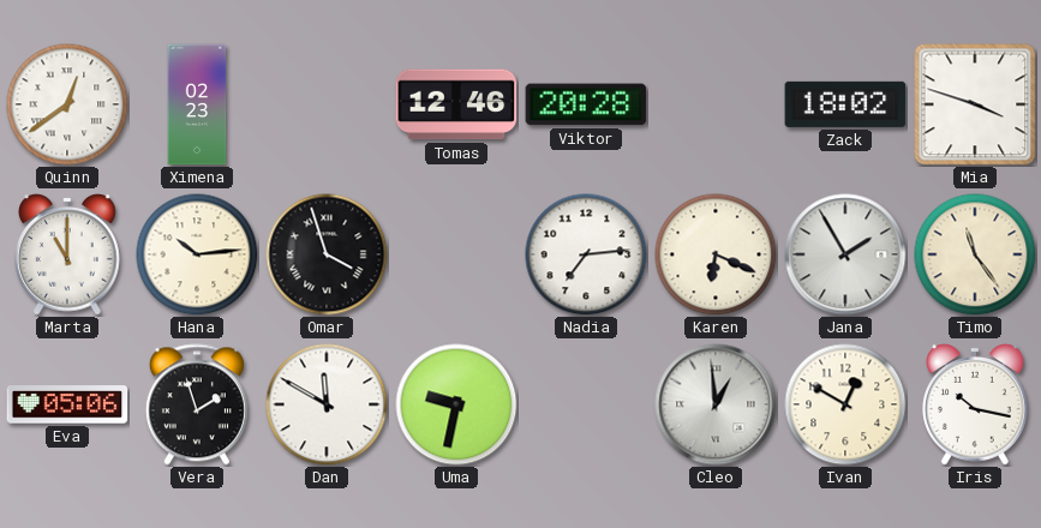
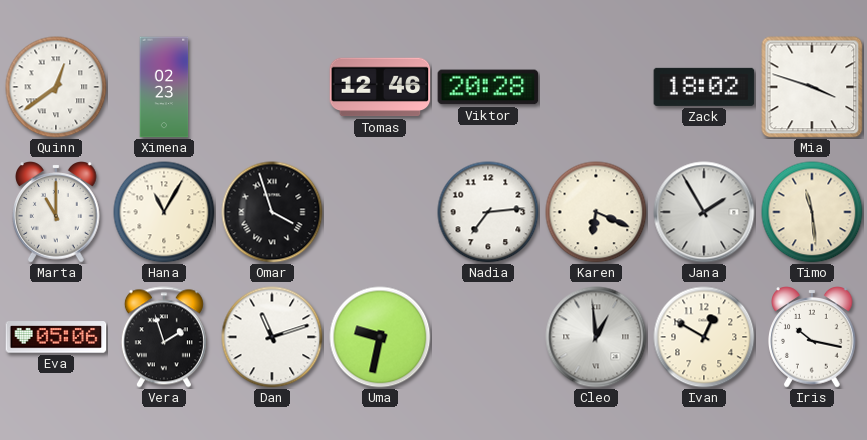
Hana: 10:14 -> 11:05
Timo: 11:24 -> 11:29
Dan: 11:50 -> 11:12
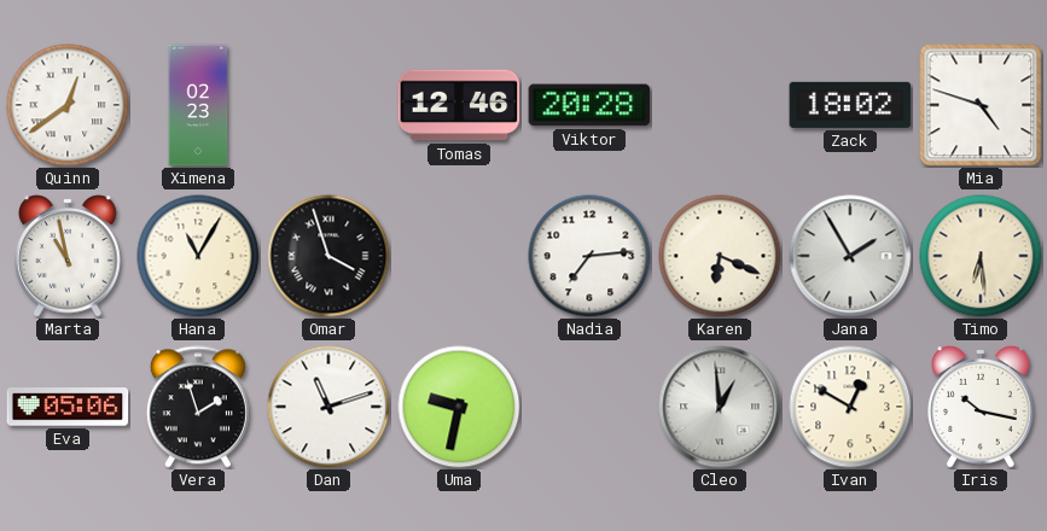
Mia: 3:48 -> 4:48
Marta: 11:00 -> 10:58
Timo: 11:29 -> 6:29
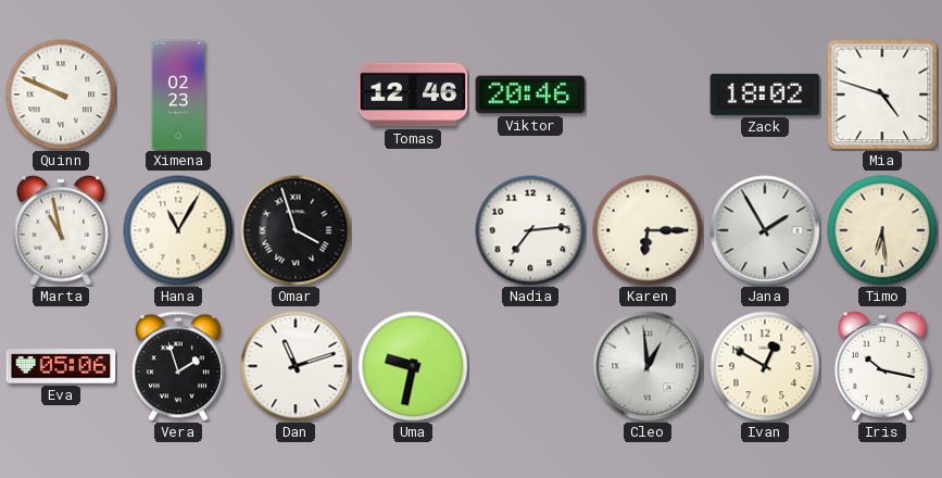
Quinn: 12:39 -> 9:49
Viktor: 20:28 -> 20:46
Karen: 6:19 -> 6:15
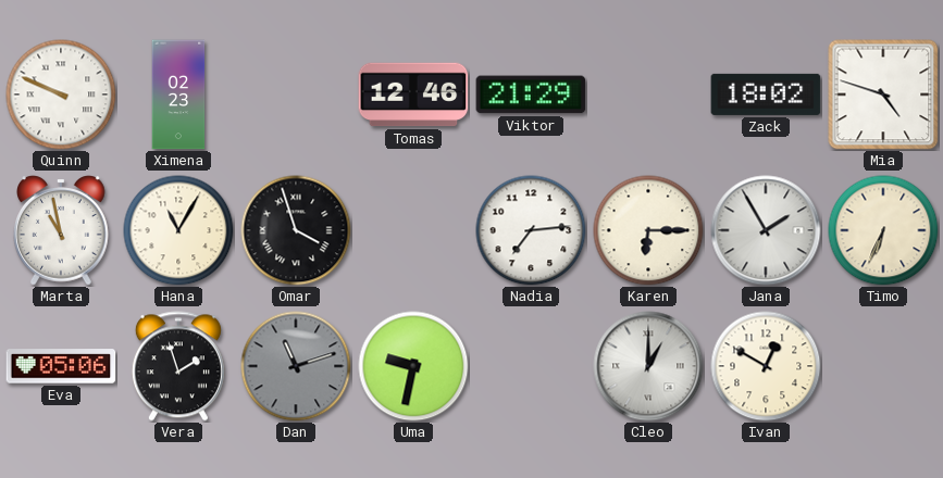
Viktor: 20:46 -> 21:29
Timo: 6:29 -> 6:34
Dan dial: white -> grey
Cleo: 12:59 -> 1:00
Iris: 10:17 -> none
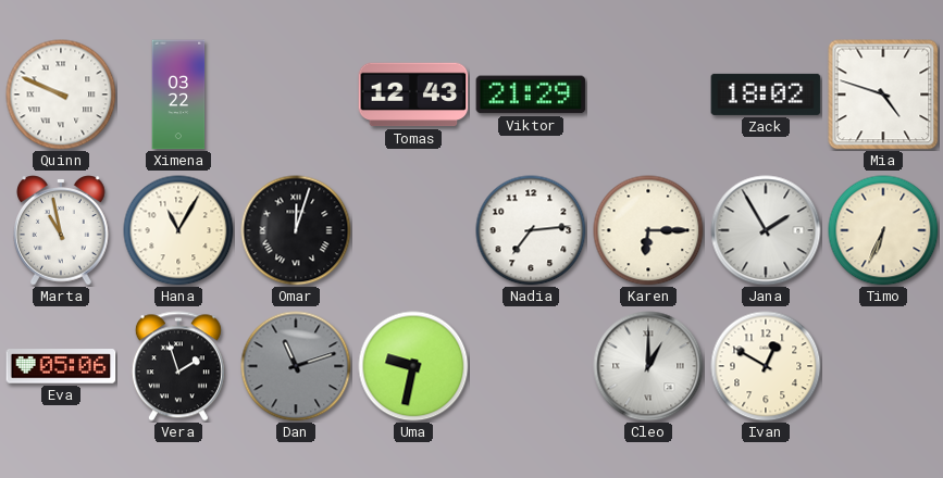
Ximena: 02:23 -> 03:22
Tomas: 12:46 -> 12:43
Omar: 3:57 -> 12:03
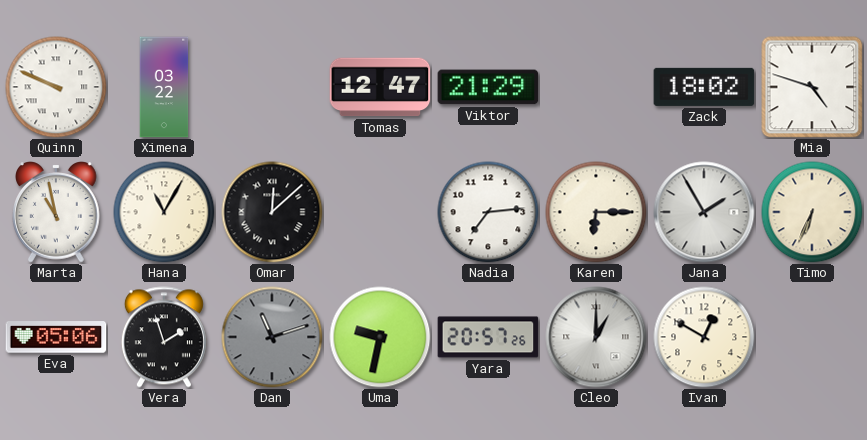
Tomas: 12:43 -> 12:47
Omar: 12:03 -> 12:08
Yara: none -> 20:57
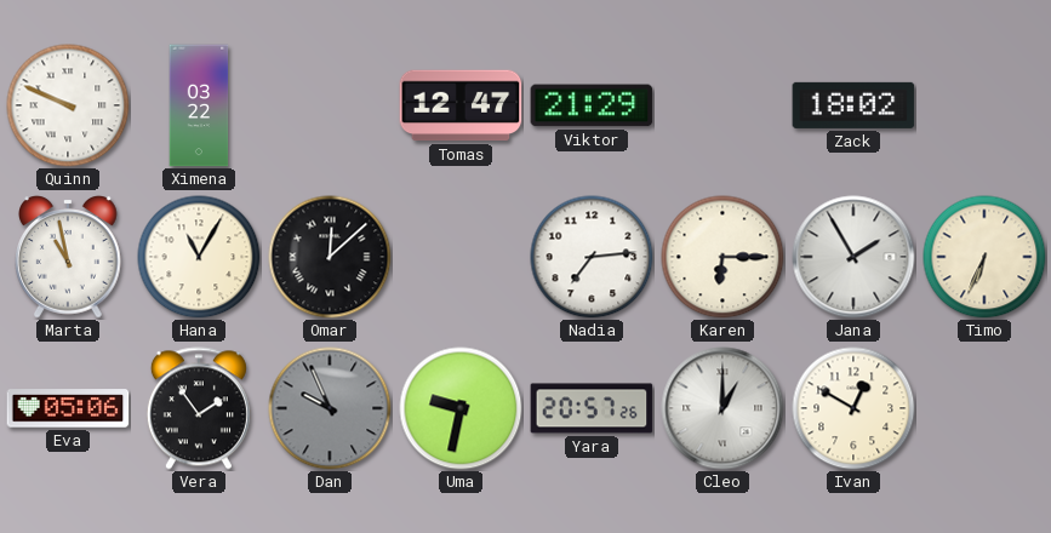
Mia: 4:48 -> none
Vera: 1:57 -> 1:54
Dan: 11:12 -> 9:56
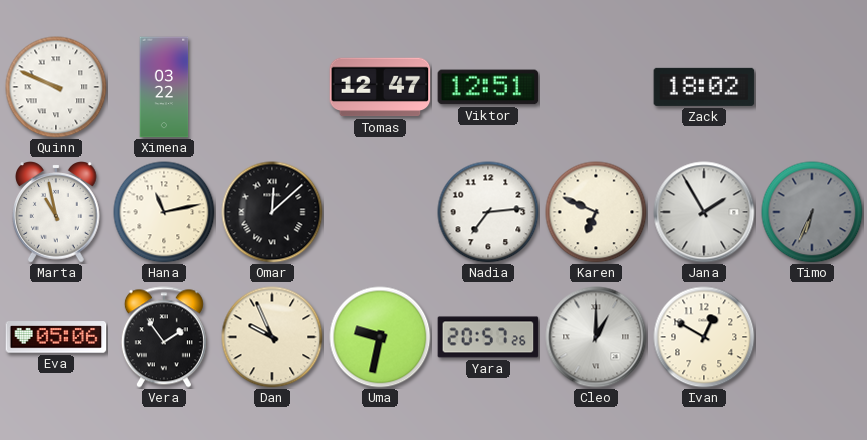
Viktor: 21:29 -> 12:51
Hana: 11:05 -> 11:13
Karen: 6:15 -> 6:49
Timo dial: cream -> grey
Dan dial: grey -> cream
